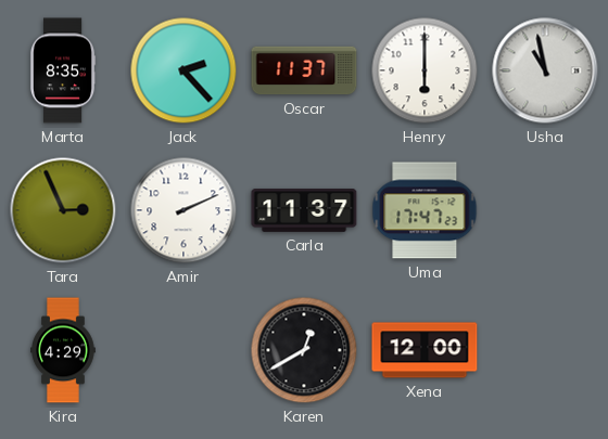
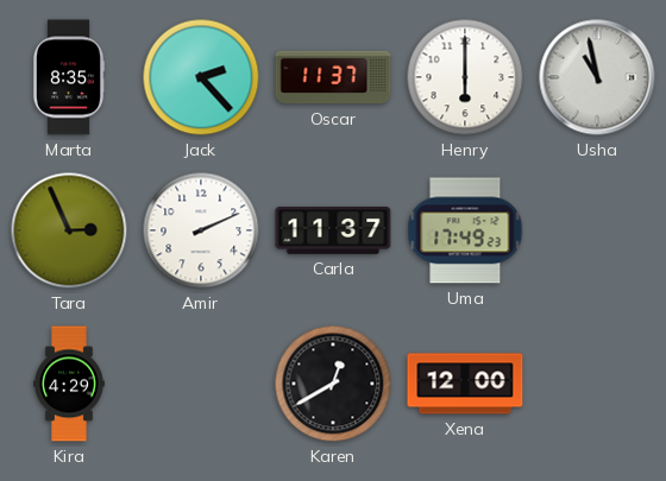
Uma: 17:47 -> 17:49
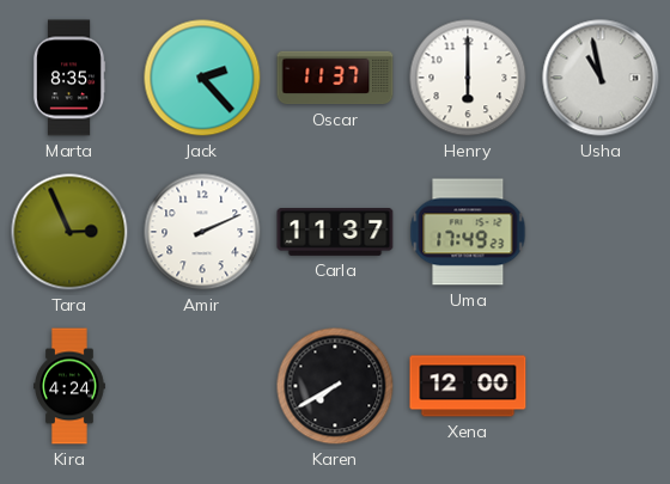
Kira: 4:29 -> 4:24
Karen: 12:40 -> 7:40
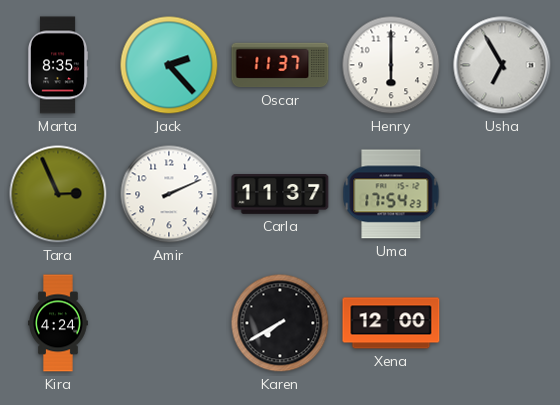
Usha: 10:58 -> 6:55
Uma: 17:49 -> 17:54
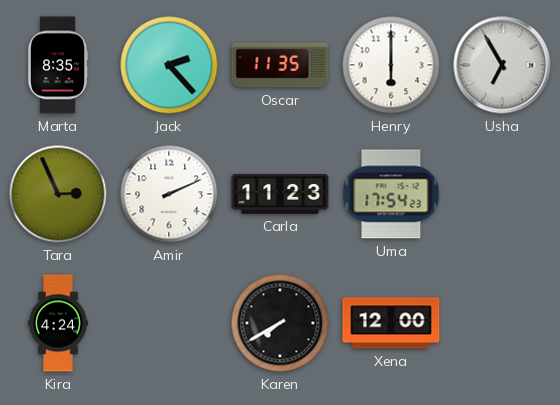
Oscar: 11:37 -> 11:35
Carla: 11:37 -> 11:23
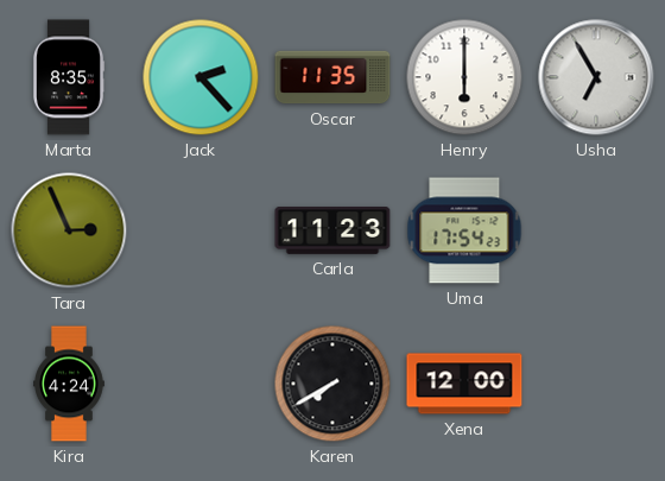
Amir: 2:11 -> none
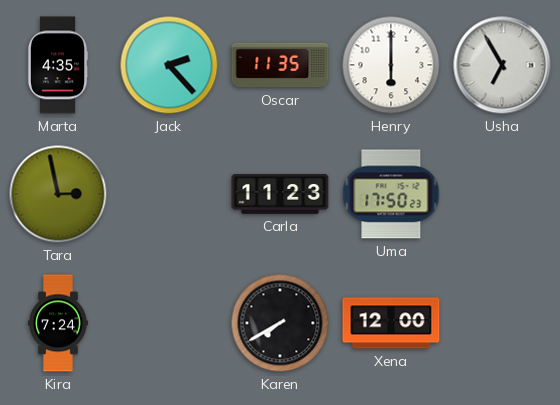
Marta: 8:35 -> 4:35
Tara: 2:56 -> 2:58
Uma: 17:54 -> 17:50
Kira: 4:24 -> 7:24
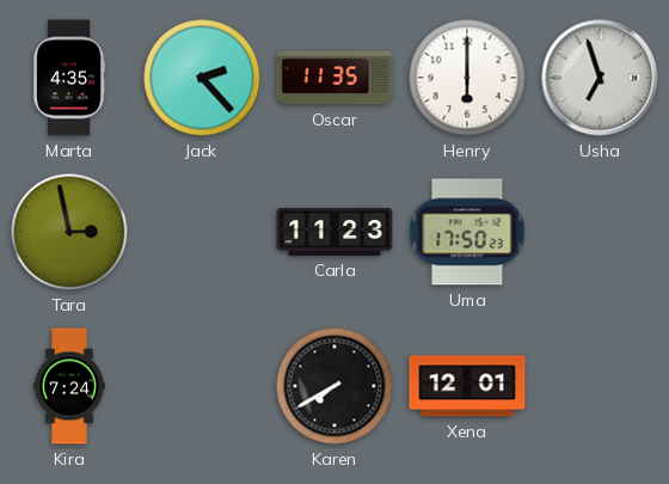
Usha: 6:55 -> 6:57
Xena: 12:00 -> 12:01
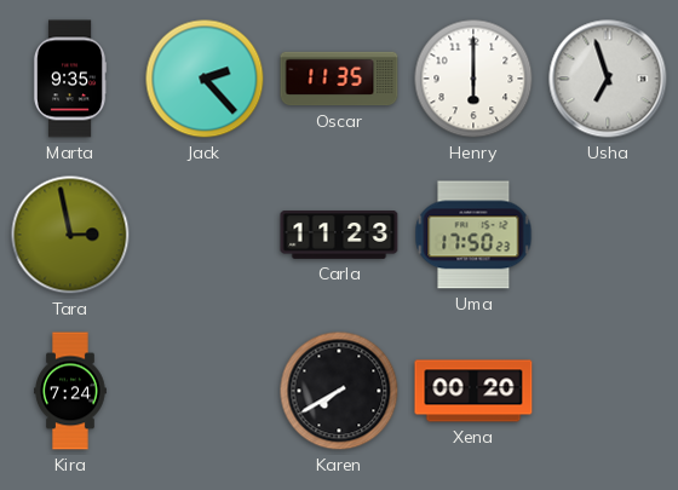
Marta: 4:35 -> 9:35
Xena: 12:01 -> 00:20
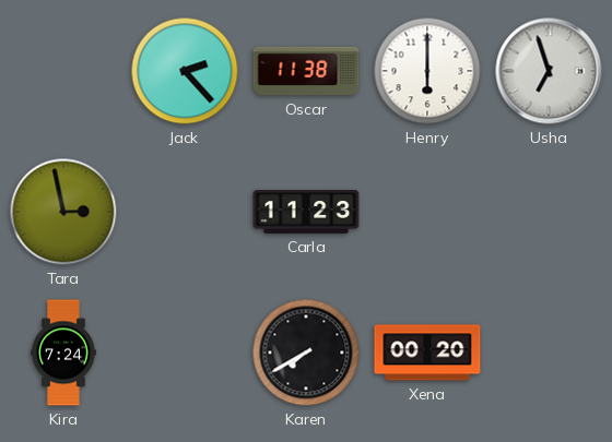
Marta: 9:35 -> none
Oscar: 11:35 -> 11:38
Uma: 17:50 -> none
